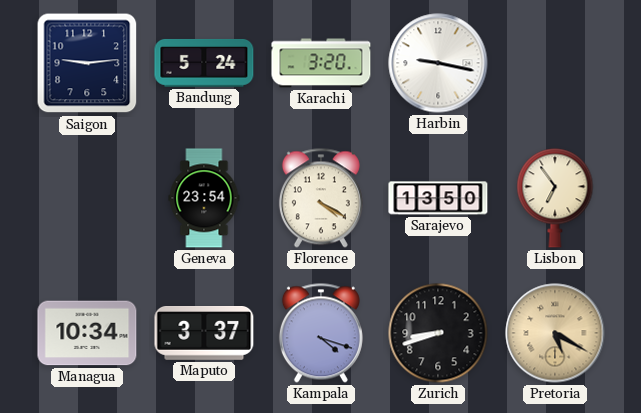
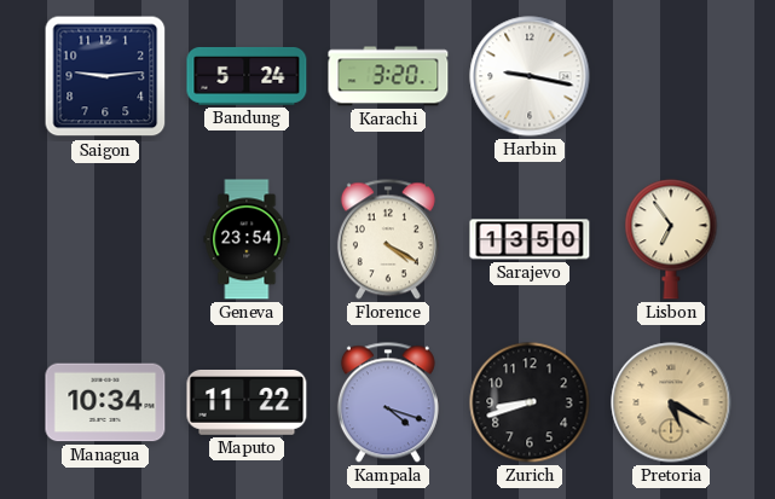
Maputo: 3:37 -> 11:22
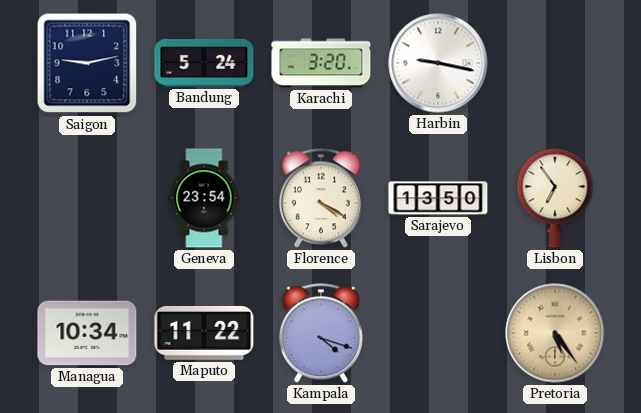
Saigon: 9:14 -> 9:13
Zurich: 8:42 -> none
Pretoria: 5:20 -> 5:24
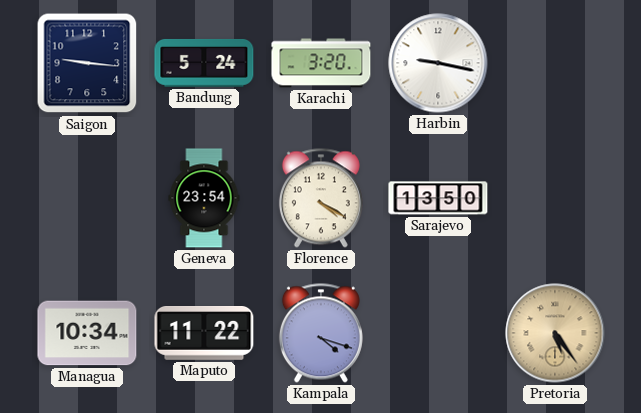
Saigon: 9:13 -> 9:16
Lisbon: 6:54 -> none
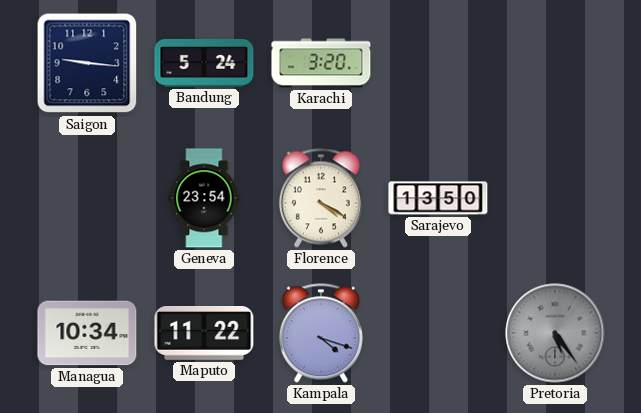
Harbin: 9:17 -> none
Pretoria dial: champagne -> grey
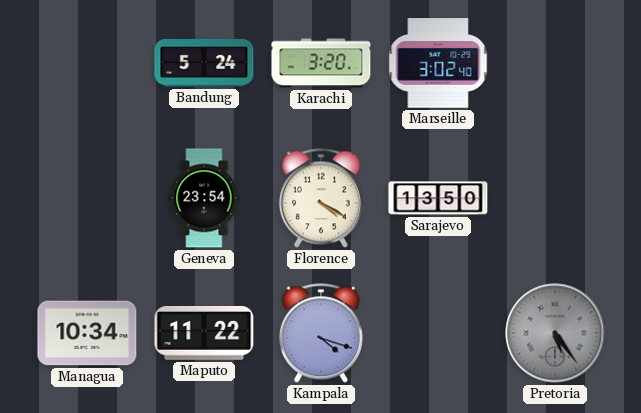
Saigon: 9:16 -> none
Marseille: none -> 3:02
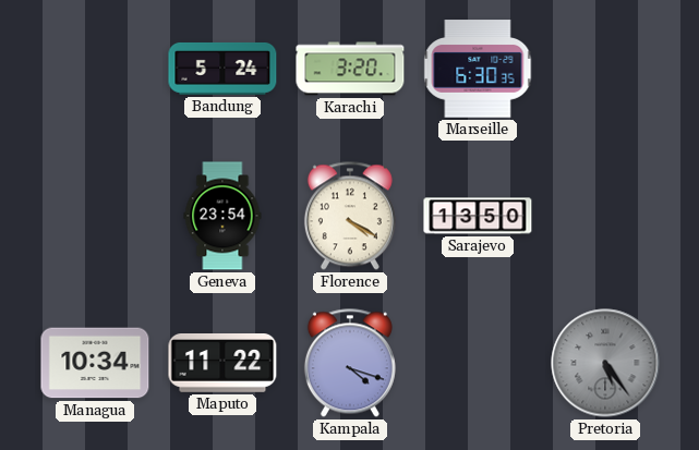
Marseille: 3:02 -> 6:30
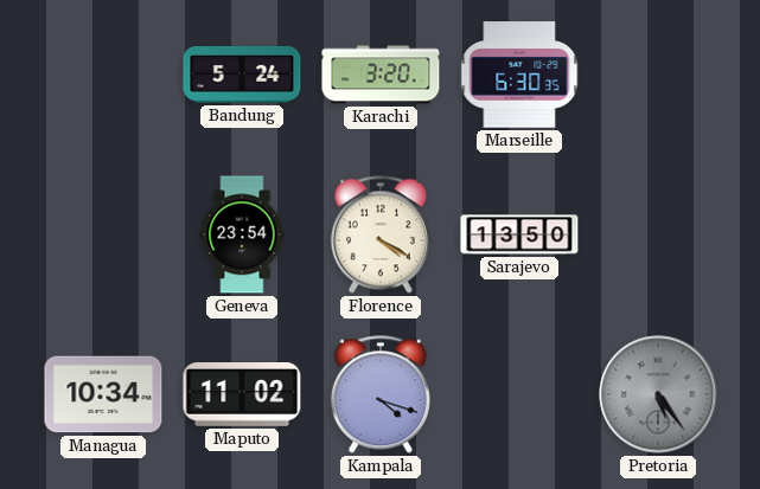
Maputo: 11:22 -> 11:02
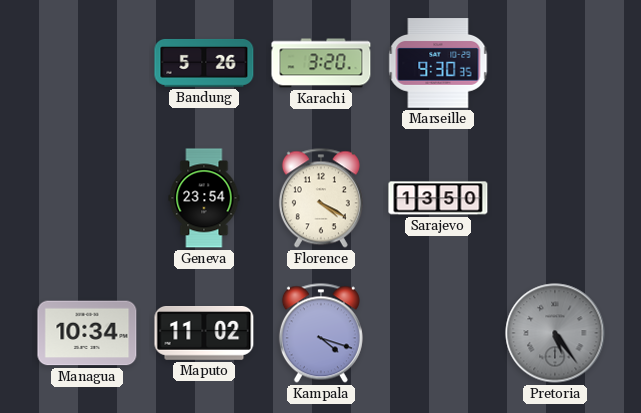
Bandung: 5:24 -> 5:26
Marseille: 6:30 -> 9:30
